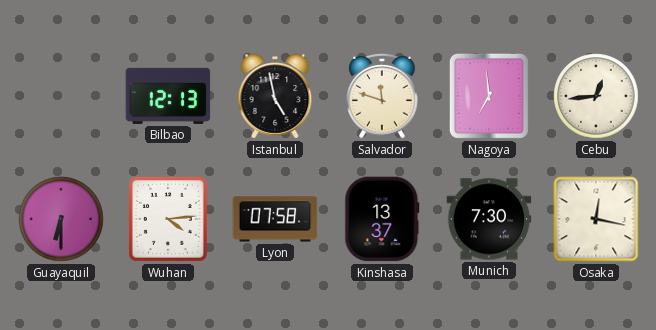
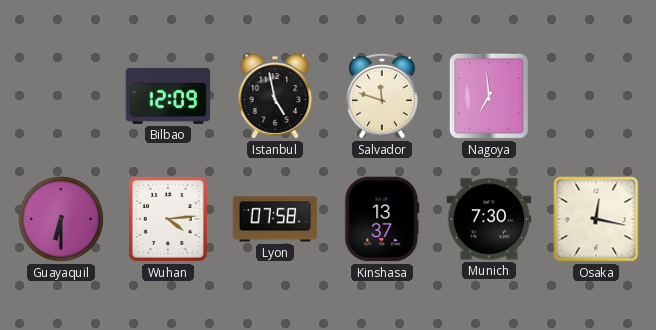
Bilbao: 12:13 -> 12:09
Cebu: 12:44 -> none
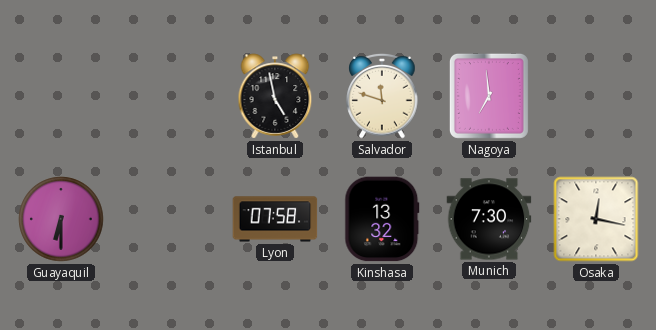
Bilbao: 12:09 -> none
Wuhan: 4:14 -> none
Kinshasa: 13:37 -> 13:32
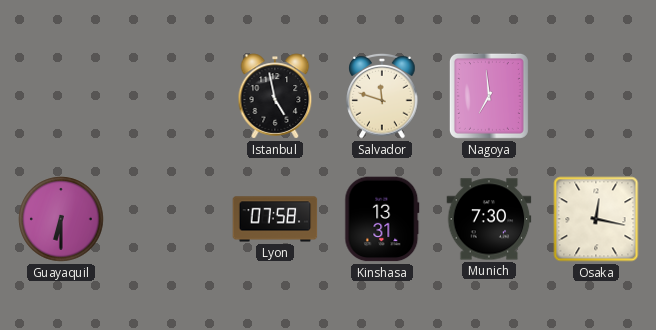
Kinshasa: 13:32 -> 13:31
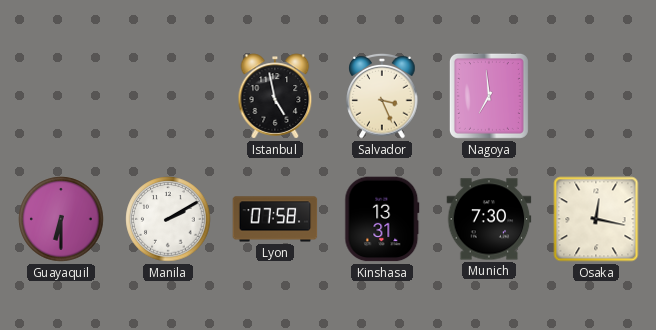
Salvador: 11:48 -> 3:26
Manila: none -> 2:10
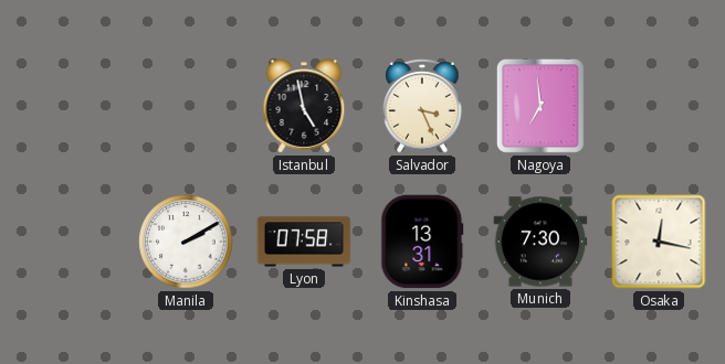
Guayaquil: 6:30 -> none
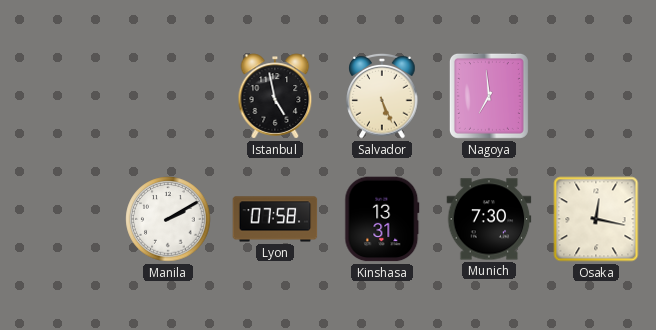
Salvador: 3:26 -> 5:26
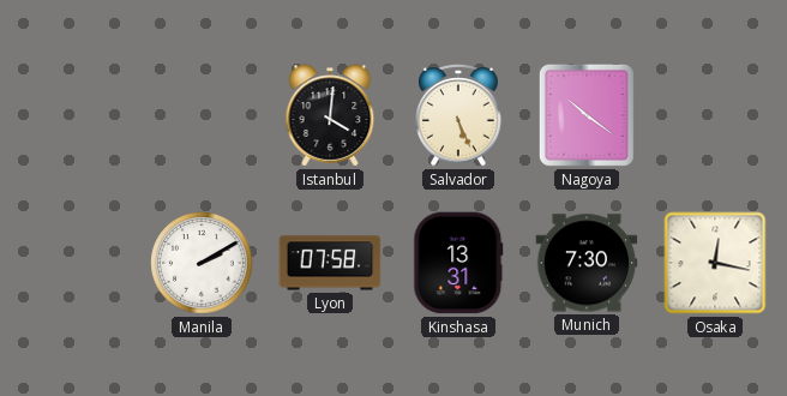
Istanbul: 4:58 -> 4:01
Nagoya: 6:59 -> 10:21
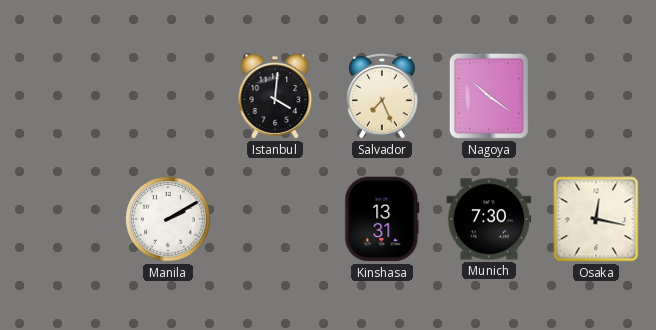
Salvador: 5:26 -> 7:26
Lyon: 07:58 -> none
